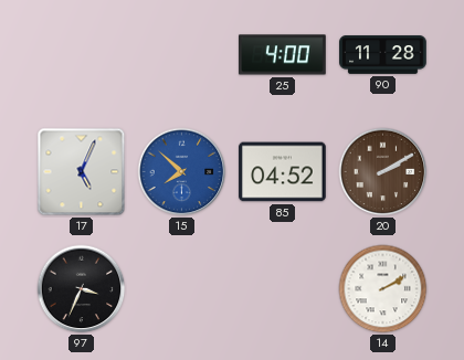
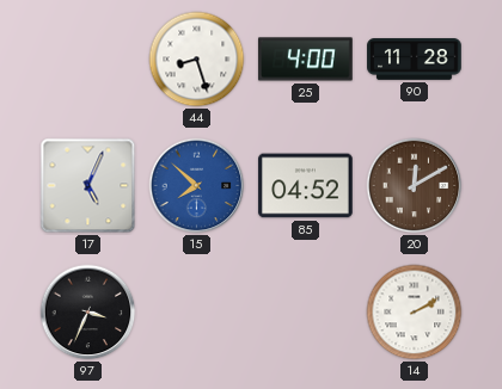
44: none -> 8:27
20: 2:10 -> 12:10
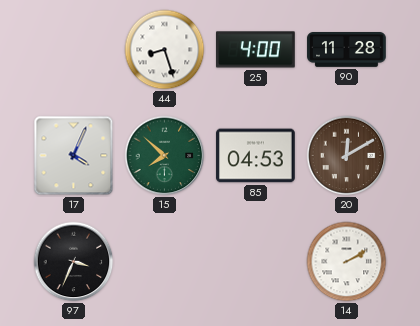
17: 5:04 -> 4:04
15 dial: blue -> green
85: 04:52 -> 04:53
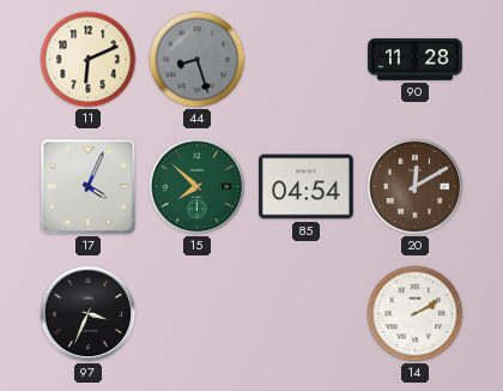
11: none -> 6:11
44 dial: white -> grey
25: 4:00 -> none
85: 04:53 -> 04:54
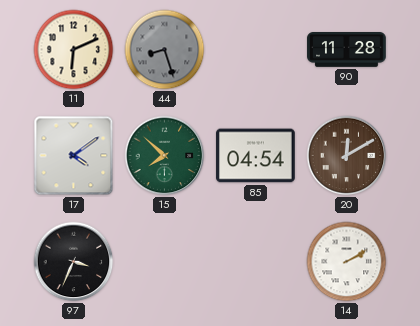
17: 4:04 -> 4:09
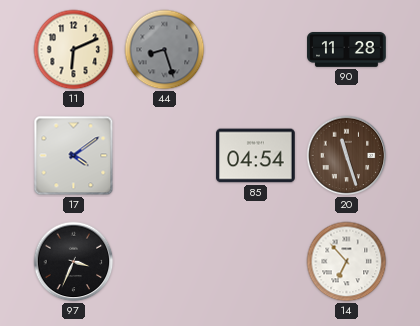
15: 7:52 -> none
20: 12:10 -> 11:27
14: 2:10 -> 6:53
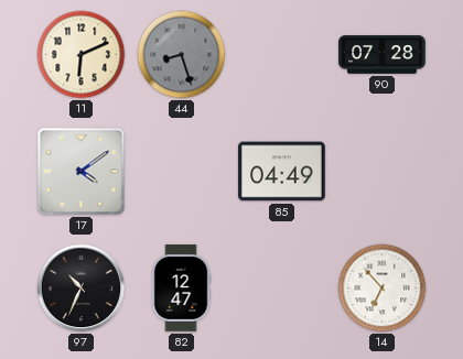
90: 11:28 -> 07:28
85: 04:54 -> 04:49
20: 11:27 -> none
97: 3:34 -> 10:34
82: none -> 12:47
